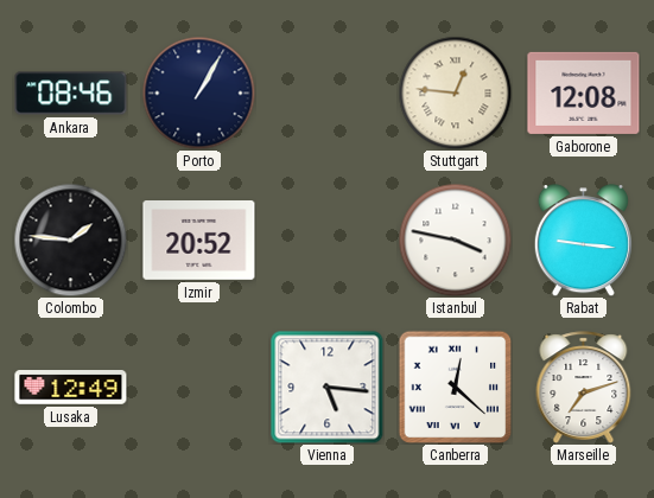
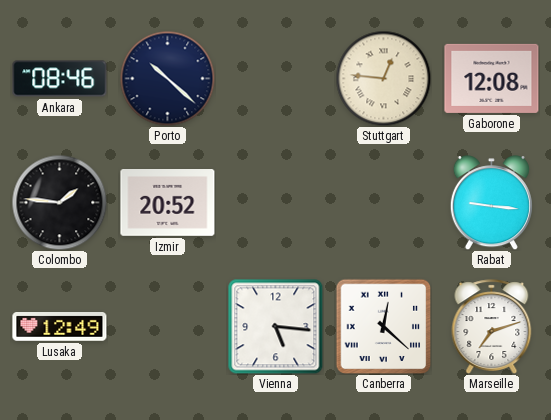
Porto: 1:05 -> 10:22
Istanbul: 3:47 -> none
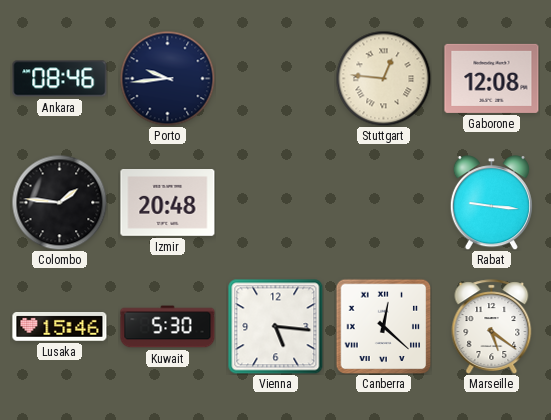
Porto: 10:22 -> 9:44
Izmir: 20:52 -> 20:48
Lusaka: 12:49 -> 15:46
Kuwait: none -> 5:30
Marseille: 7:12 -> 5:21
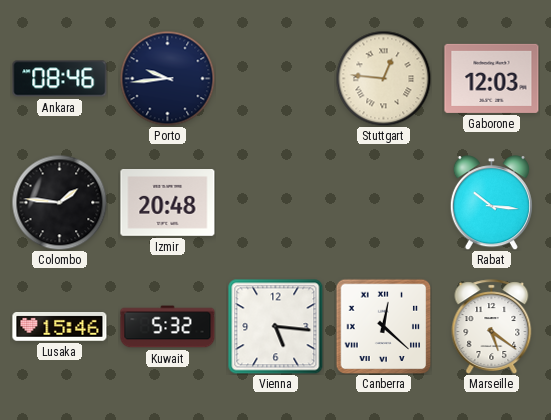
Gaborone: 12:08 -> 12:03
Rabat: 9:16 -> 10:16
Kuwait: 5:30 -> 5:32
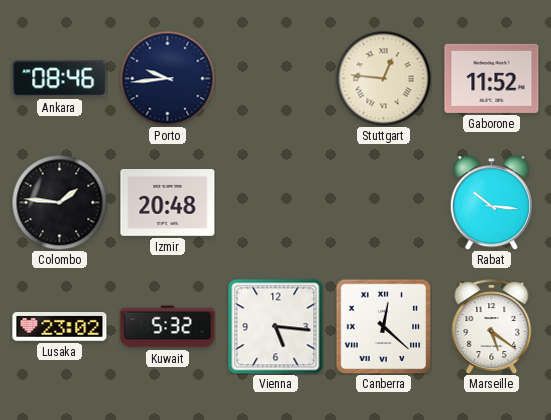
Gaborone: 12:03 -> 11:52
Lusaka: 15:46 -> 23:02
